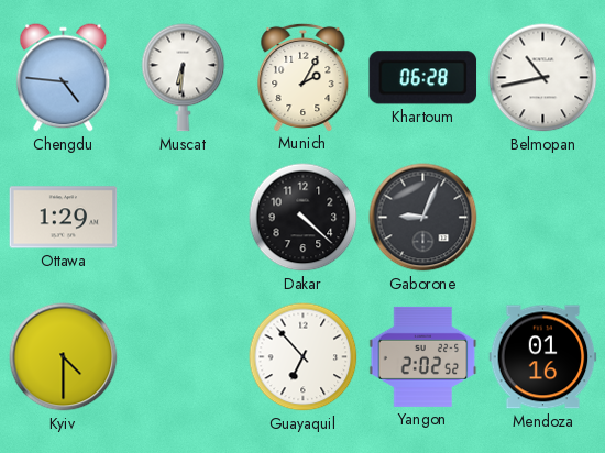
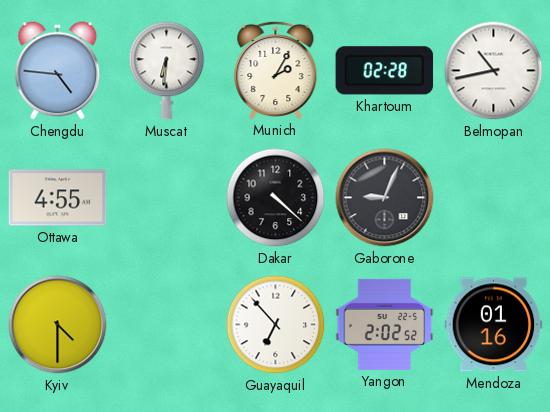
Khartoum: 06:28 -> 02:28
Ottawa: 1:29 -> 4:55
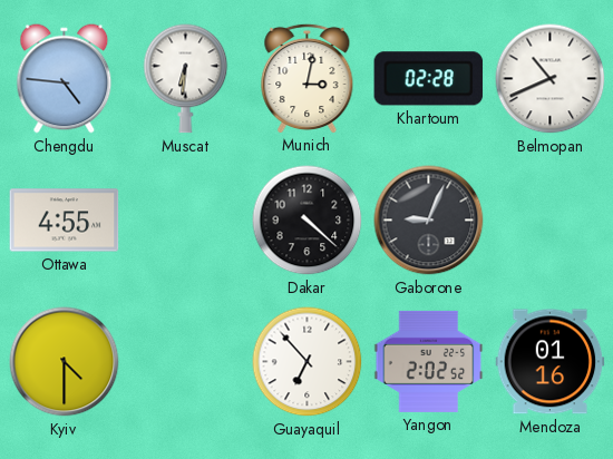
Munich: 2:05 -> 3:02
Belmopan: 10:43 -> 10:41
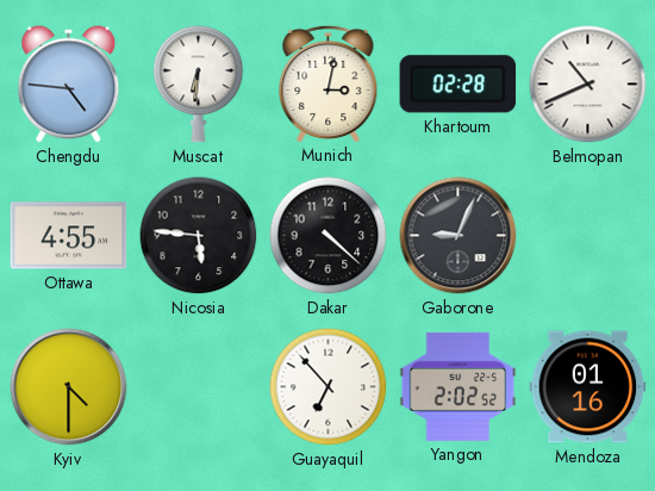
Nicosia: none -> 5:46
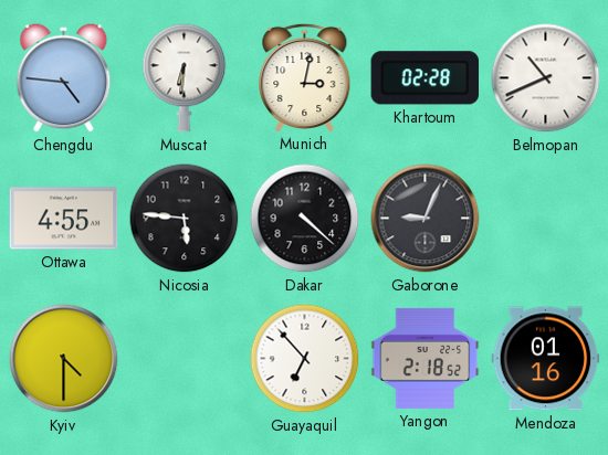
Yangon: 2:02 -> 2:18
